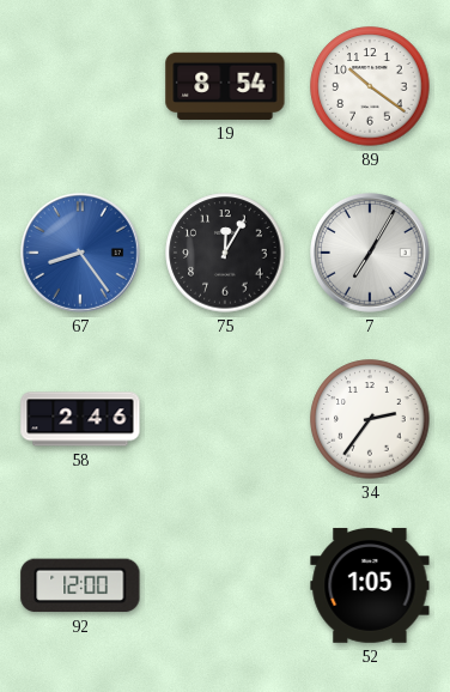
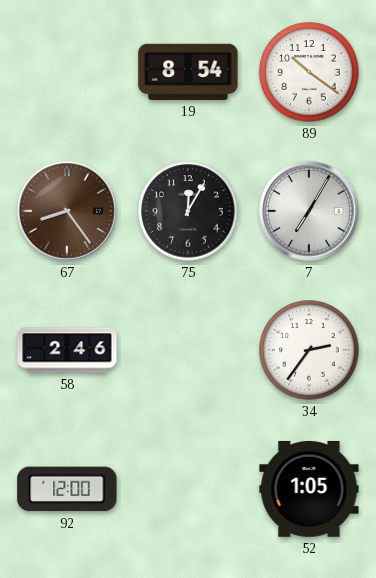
67 dial: blue -> brown
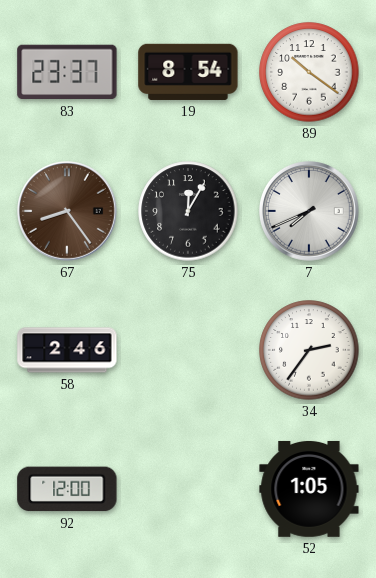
83: none -> 23:37
7: 7:05 -> 7:41
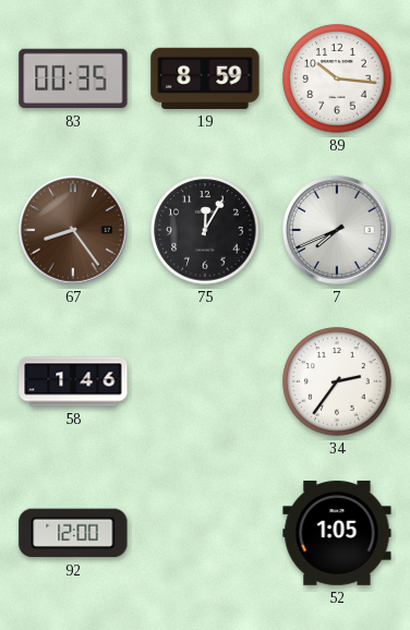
83: 23:37 -> 00:35
19: 8:54 -> 8:59
89: 10:21 -> 10:16
58: 2:46 -> 1:46
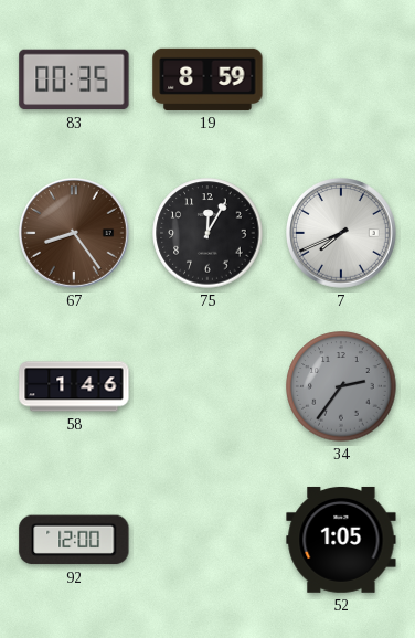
89: 10:16 -> none
34 dial: white -> grey
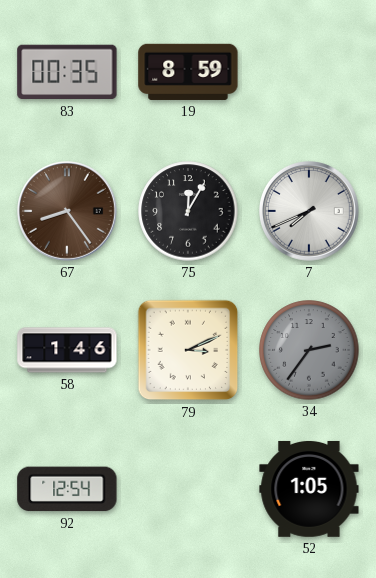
79: none -> 3:11
92: 12:00 -> 12:54
